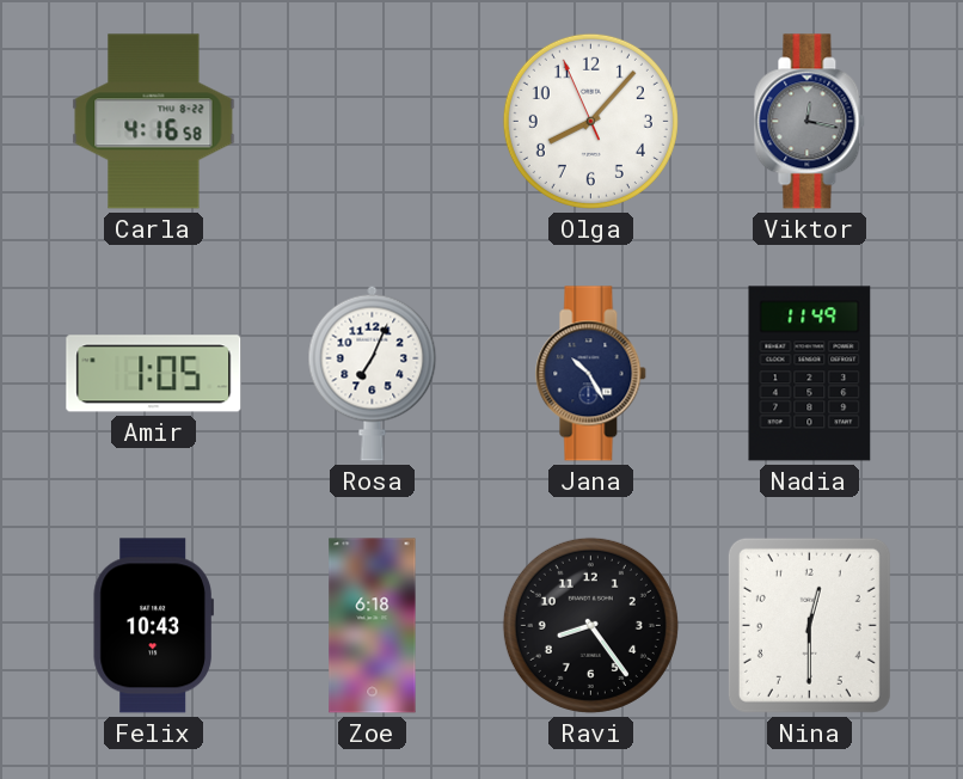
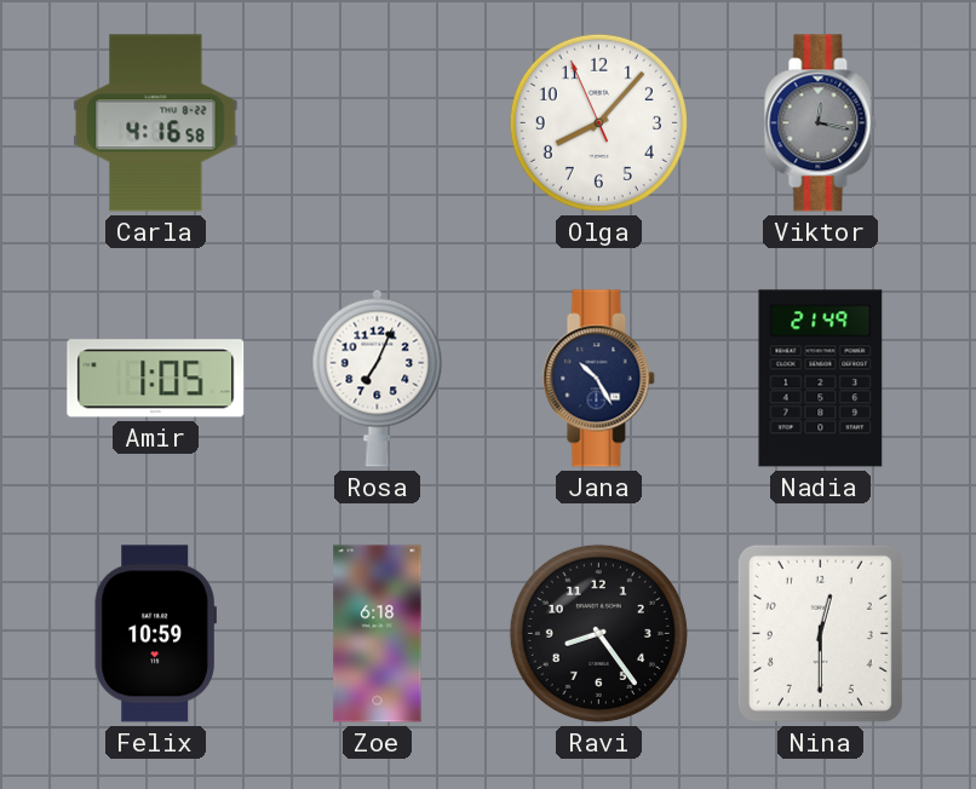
Nadia: 11:49 -> 21:49
Felix: 10:43 -> 10:59
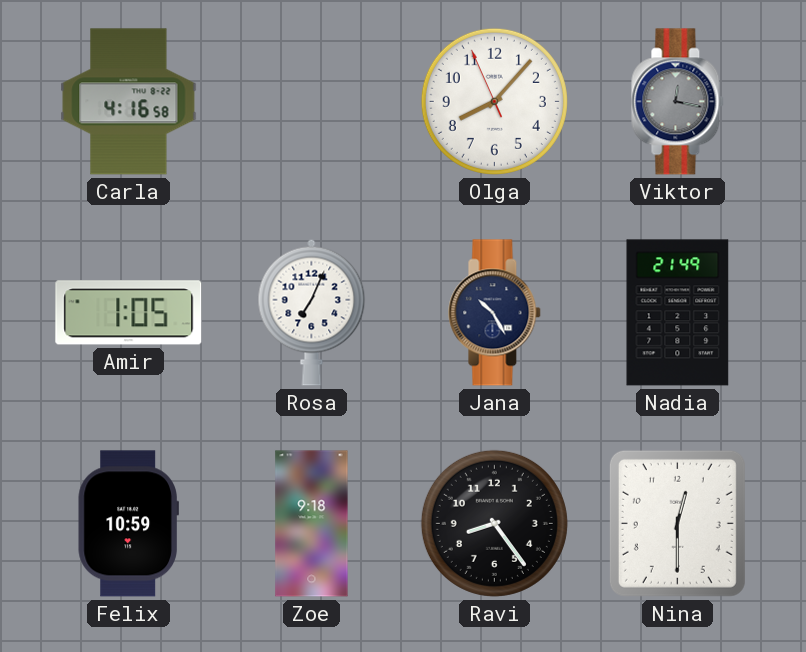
Zoe: 6:18 -> 9:18
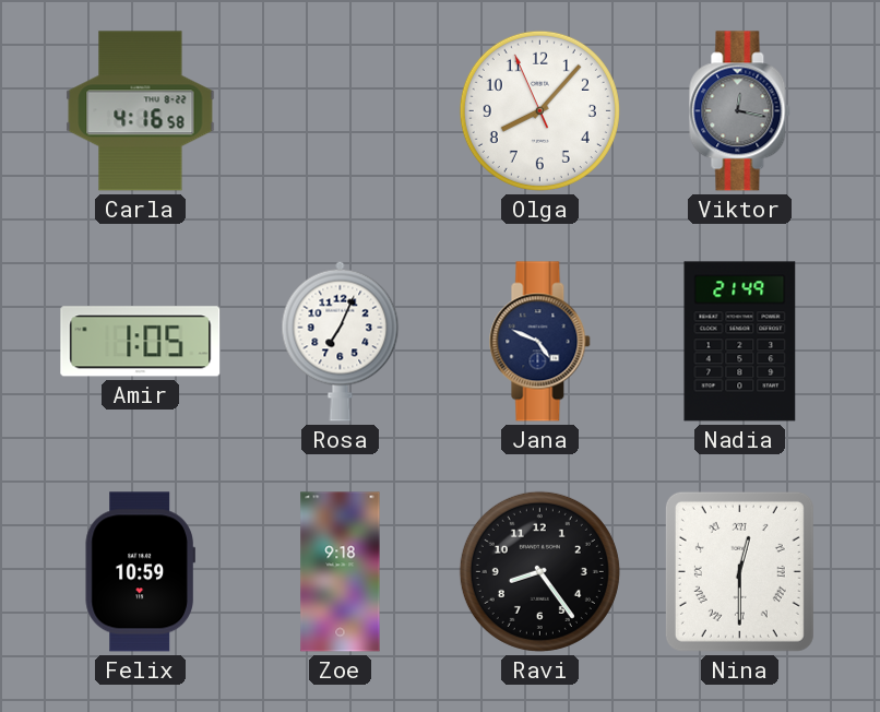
Jana: 10:25 -> 4:49
Nina numerals: Arabic -> Roman
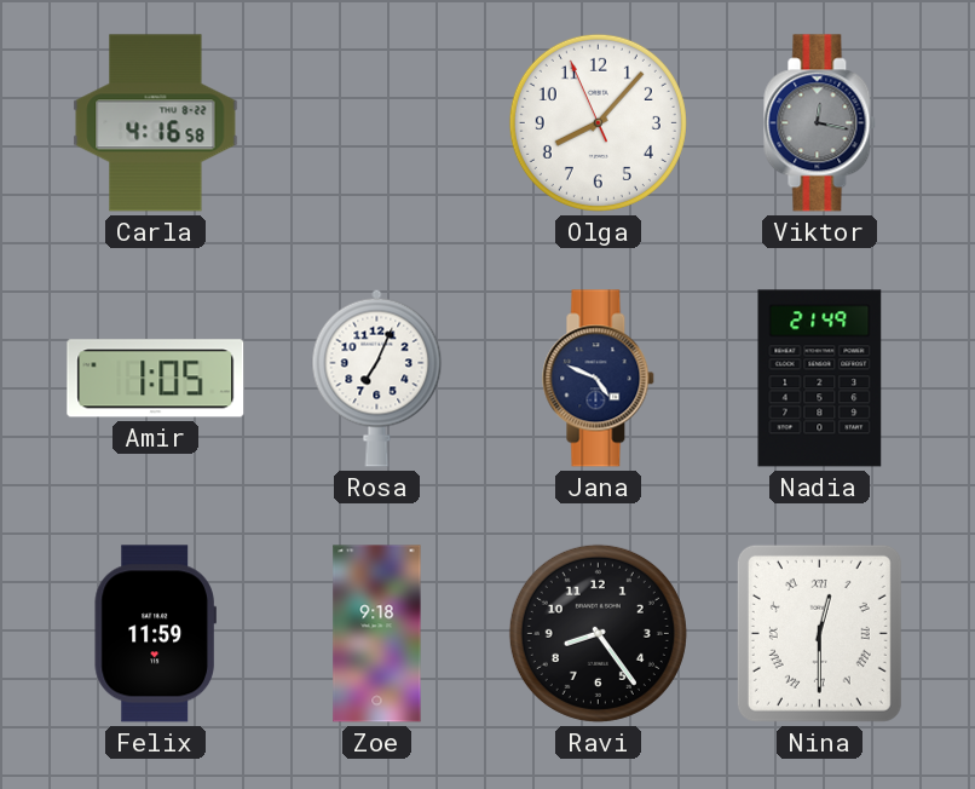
Felix: 10:59 -> 11:59
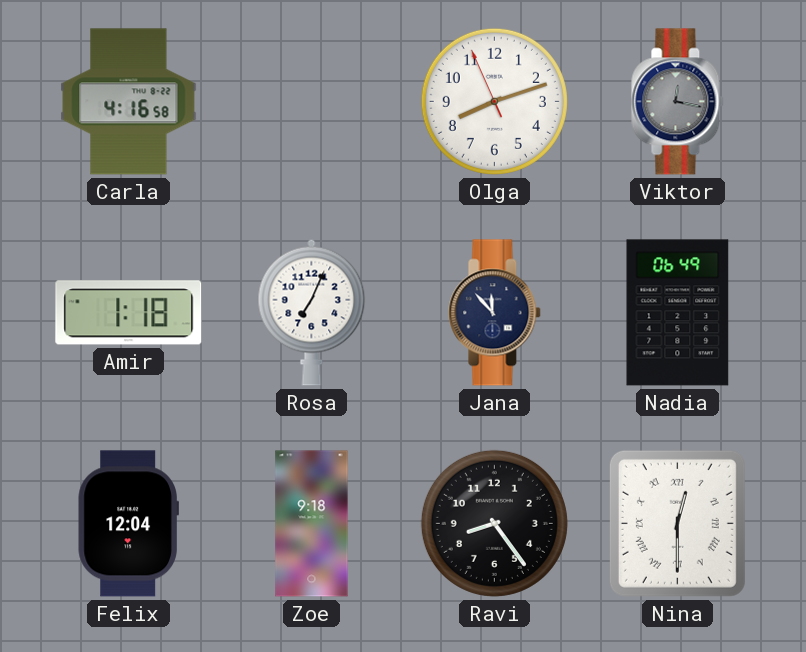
Olga: 8:06 -> 8:11
Amir: 1:05 -> 1:18
Jana: 4:49 -> 11:53
Nadia: 21:49 -> 06:49
Felix: 11:59 -> 12:04
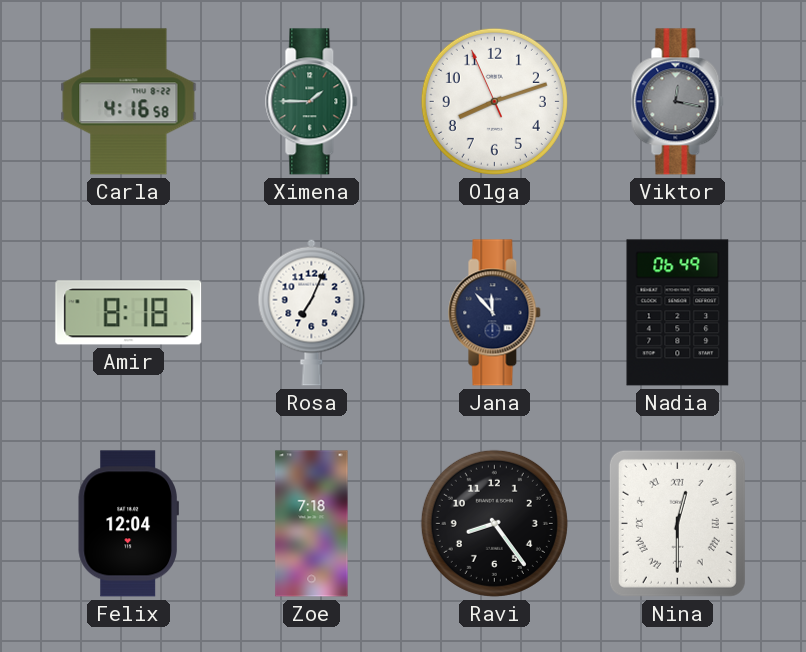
Ximena: none -> 1:45
Amir: 1:18 -> 8:18
Zoe: 9:18 -> 7:18
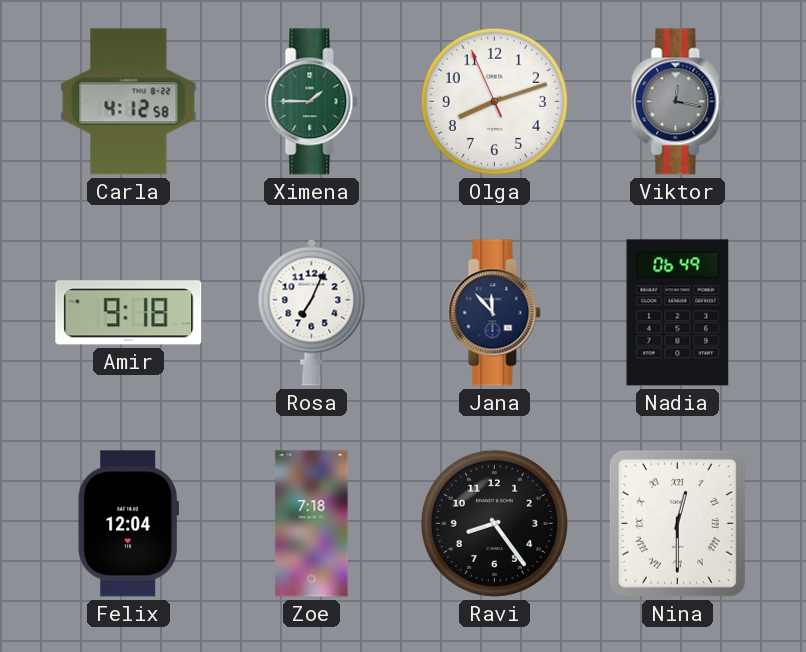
Carla: 4:16 -> 4:12
Amir: 8:18 -> 9:18
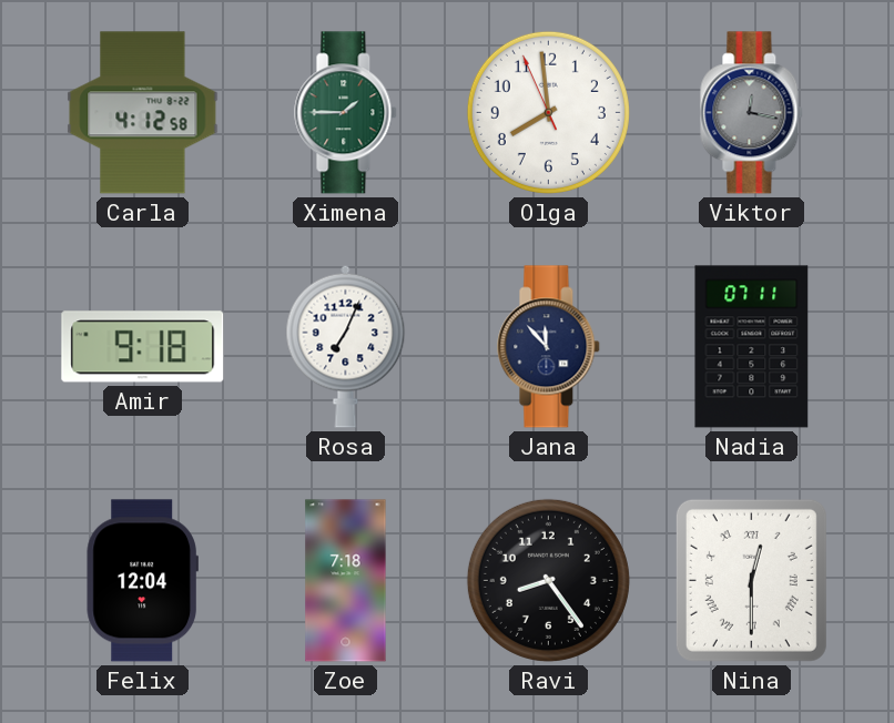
Olga: 8:11 -> 7:58
Nadia: 06:49 -> 07:11
